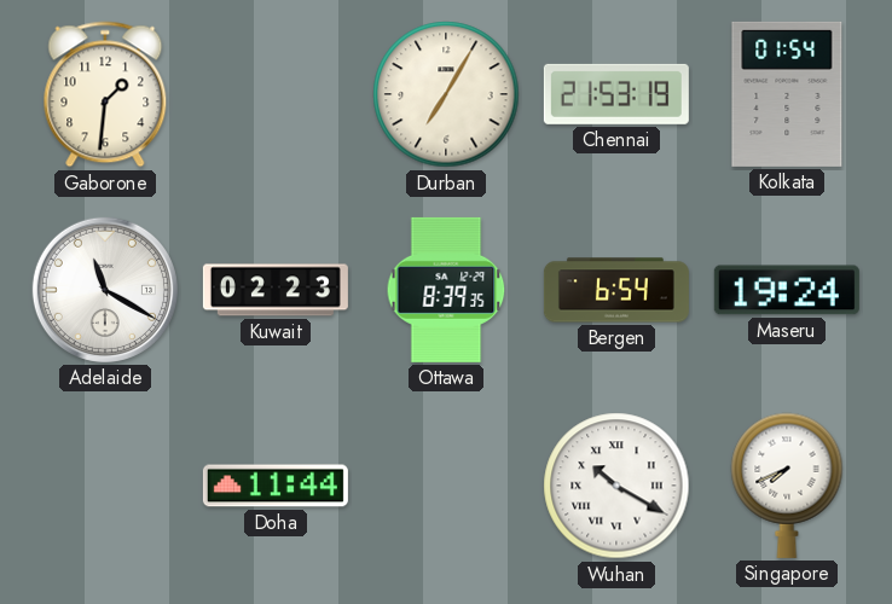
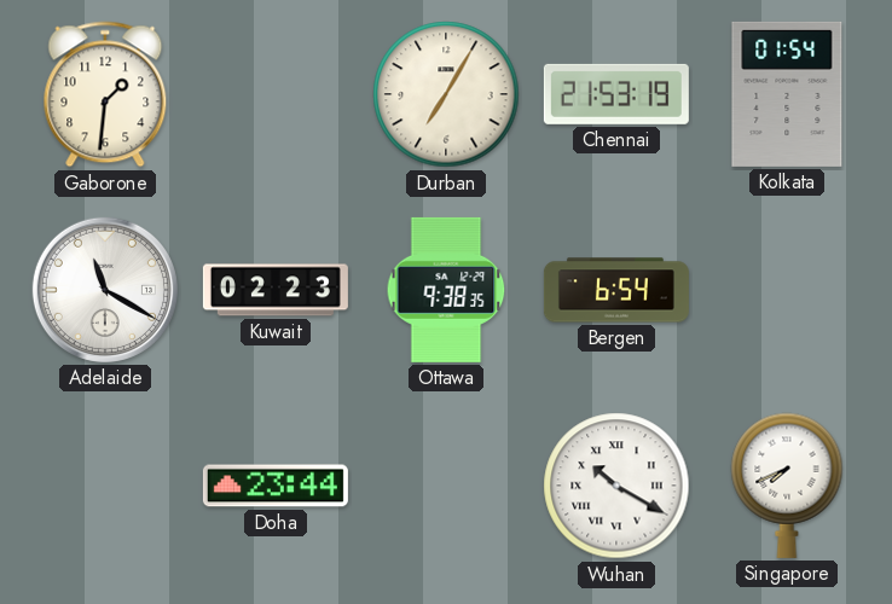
Ottawa: 8:39 -> 9:38
Maseru: 19:24 -> none
Doha: 11:44 -> 23:44
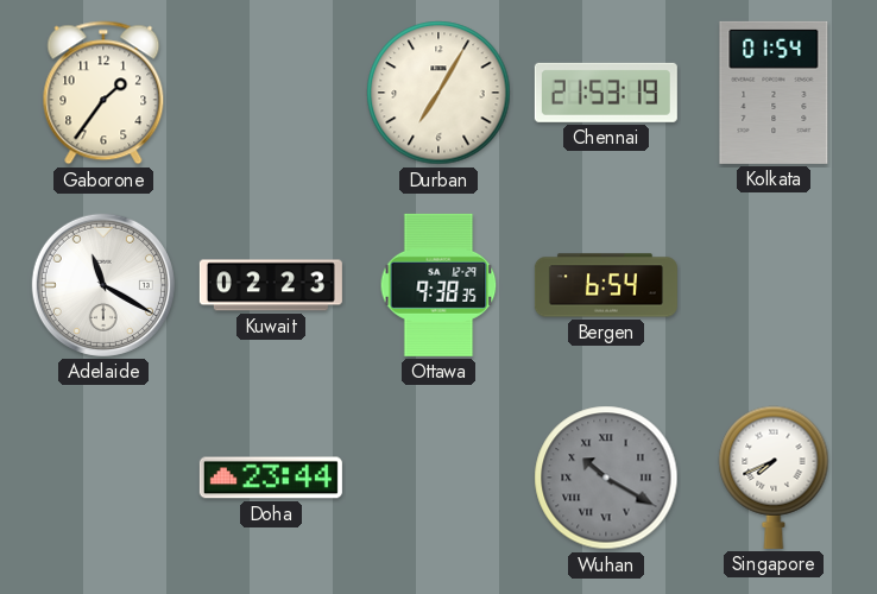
Gaborone: 1:31 -> 1:36
Wuhan dial: white -> grey
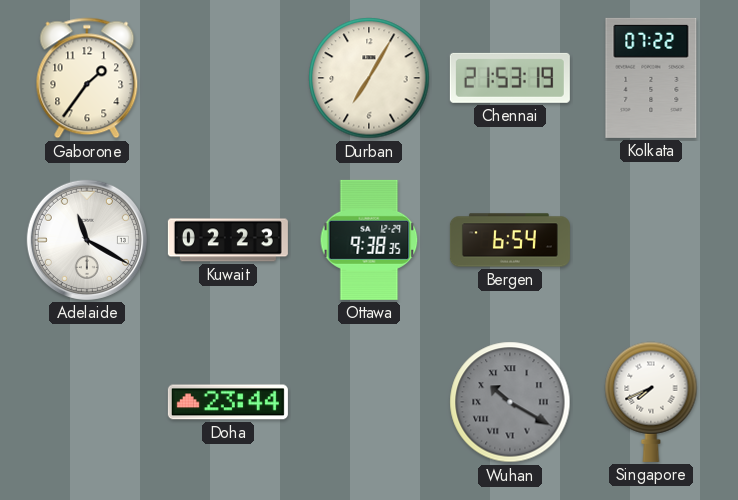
Kolkata: 01:54 -> 07:22
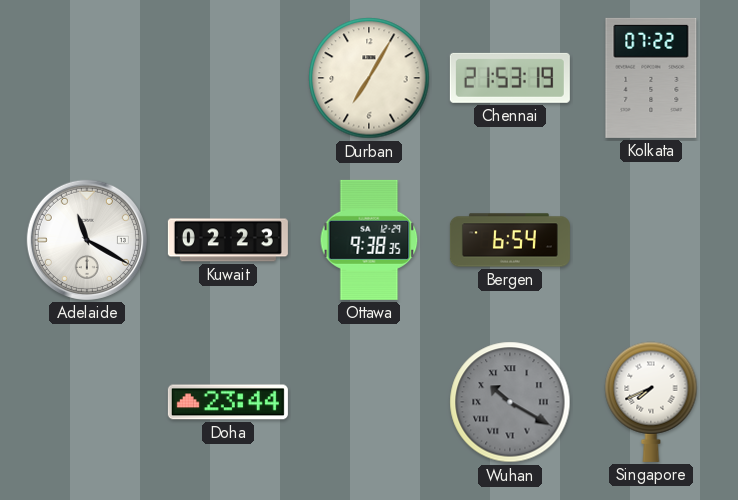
Gaborone: 1:36 -> none
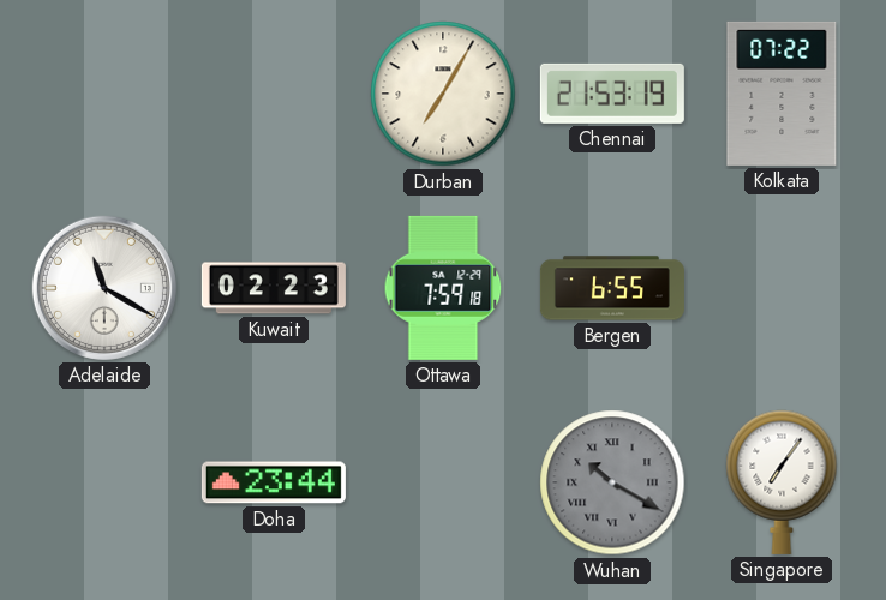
Ottawa: 9:38 -> 7:59
Bergen: 6:54 -> 6:55
Singapore: 7:41 -> 7:06
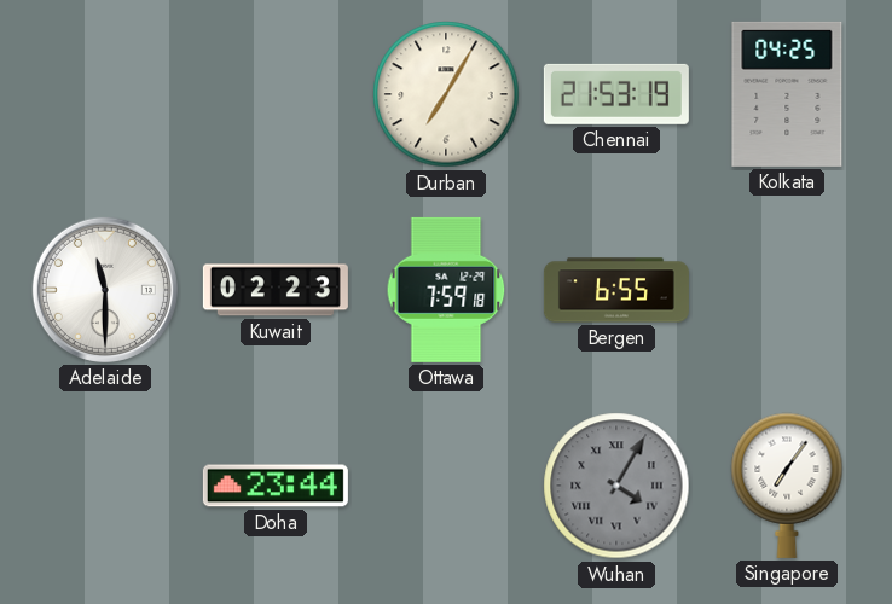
Kolkata: 07:22 -> 04:25
Adelaide: 11:20 -> 11:30
Wuhan: 10:20 -> 4:05
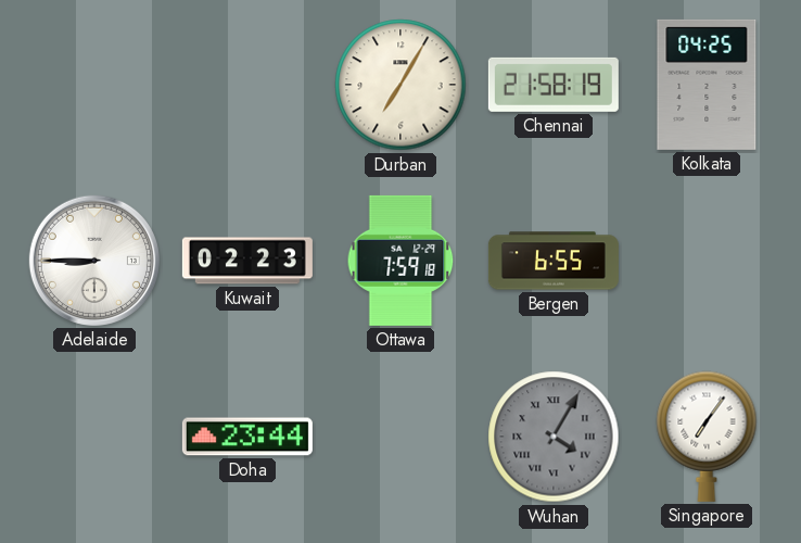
Chennai: 21:53 -> 21:58
Adelaide: 11:30 -> 8:45
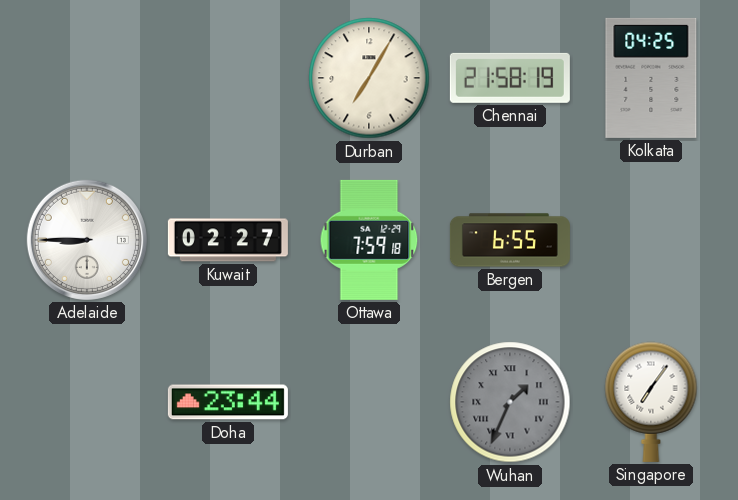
Kuwait: 02:23 -> 02:27
Wuhan: 4:05 -> 1:34
